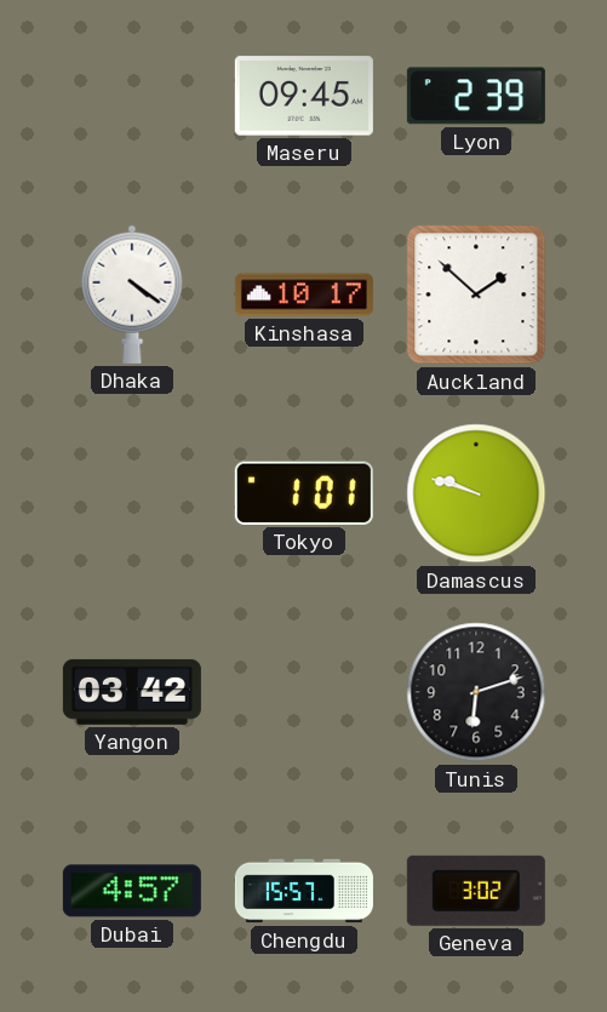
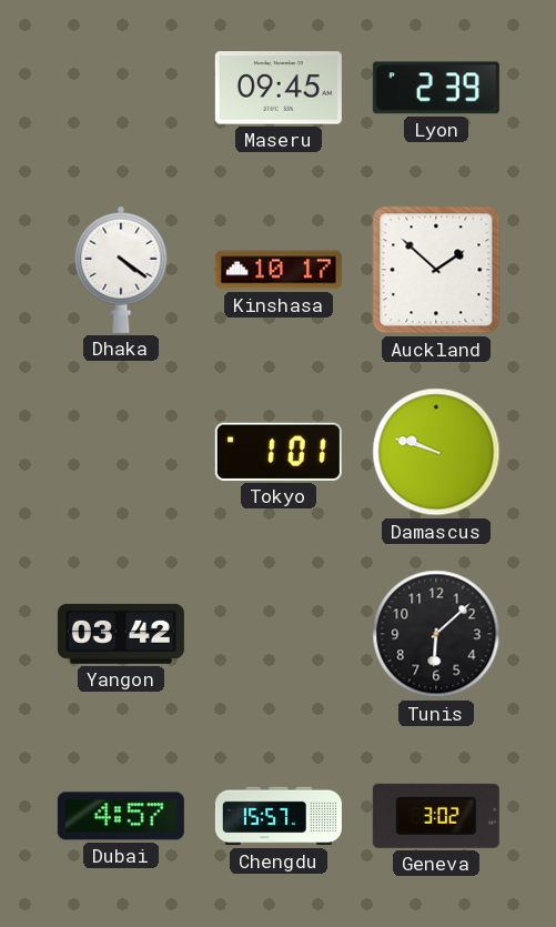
Tunis: 6:12 -> 6:08
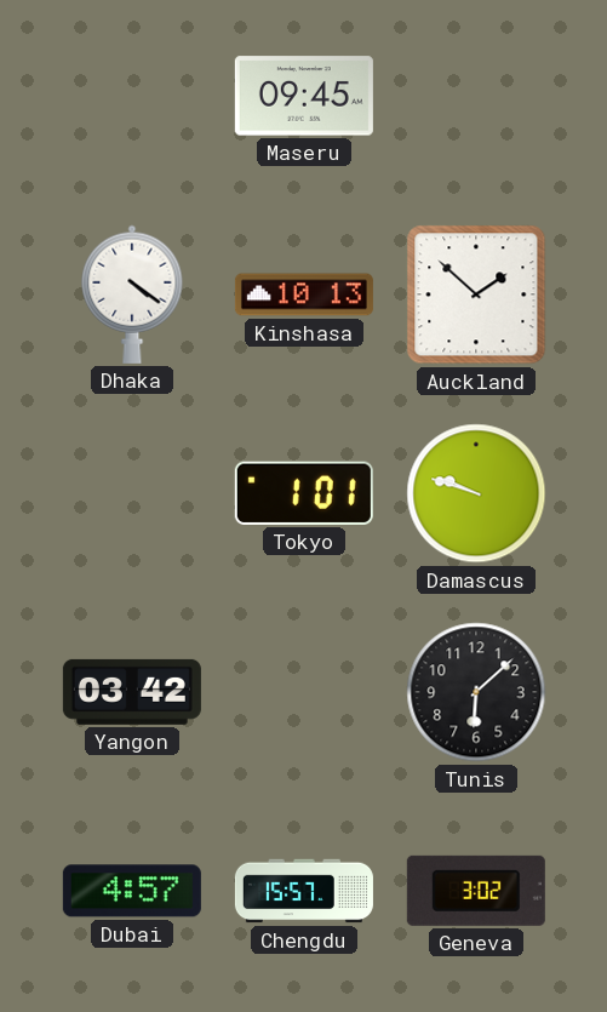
Lyon: 2:39 -> none
Kinshasa: 10:17 -> 10:13
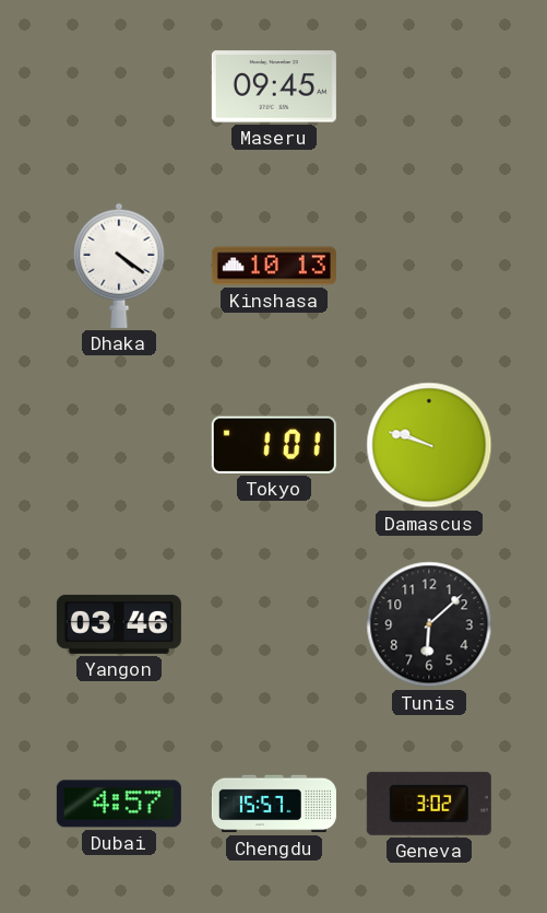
Auckland: 1:52 -> none
Yangon: 03:42 -> 03:46
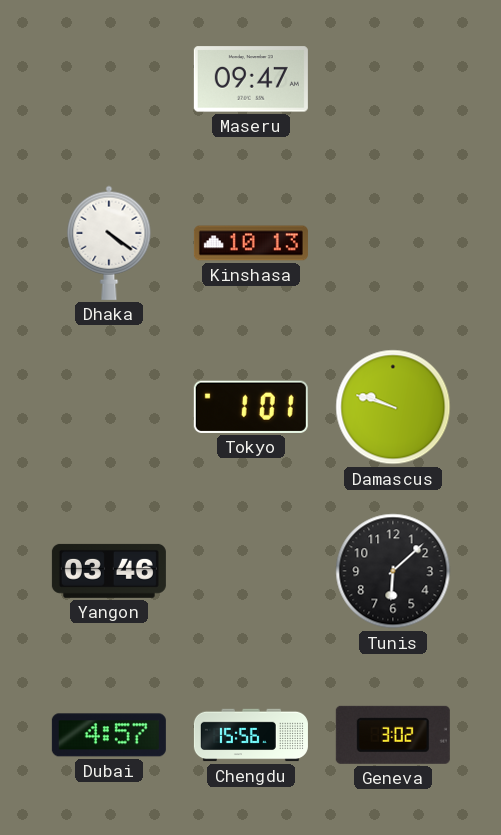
Maseru: 09:45 -> 09:47
Chengdu: 15:57 -> 15:56
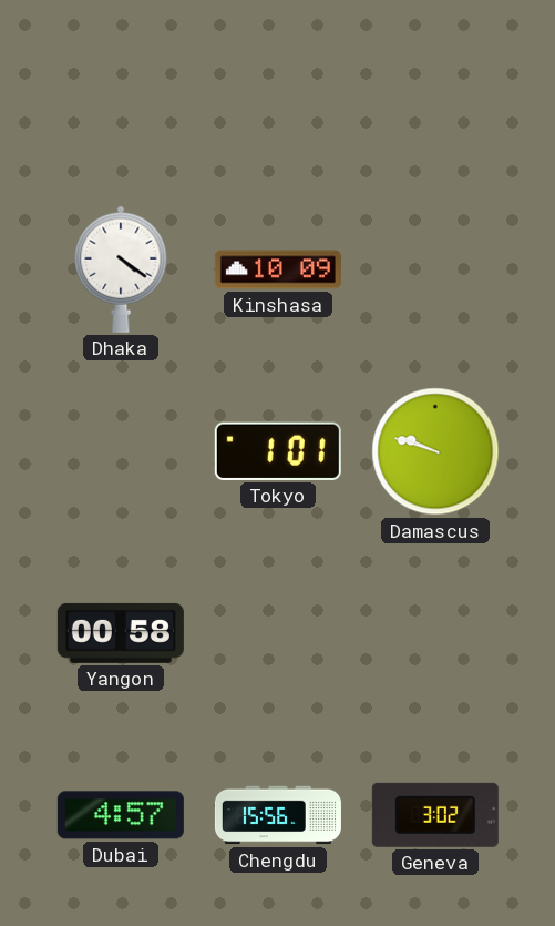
Maseru: 09:47 -> none
Kinshasa: 10:13 -> 10:09
Yangon: 03:46 -> 00:58
Tunis: 6:08 -> none
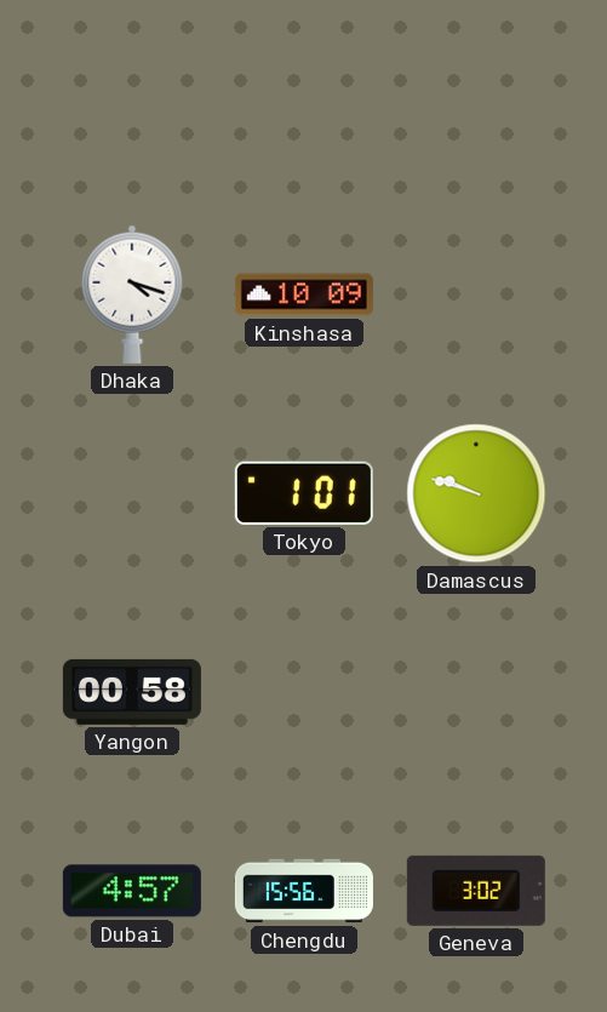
Dhaka: 4:21 -> 4:18
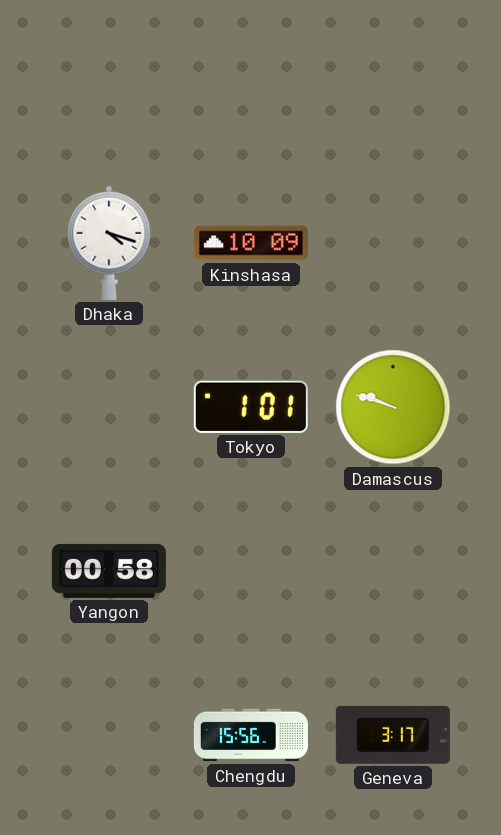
Dubai: 4:57 -> none
Geneva: 3:02 -> 3:17
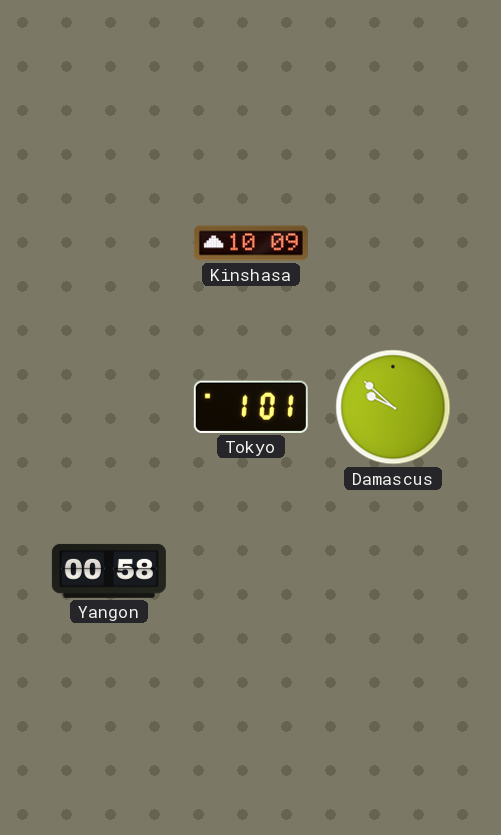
Dhaka: 4:18 -> none
Damascus: 9:48 -> 9:52
Chengdu: 15:56 -> none
Geneva: 3:17 -> none
